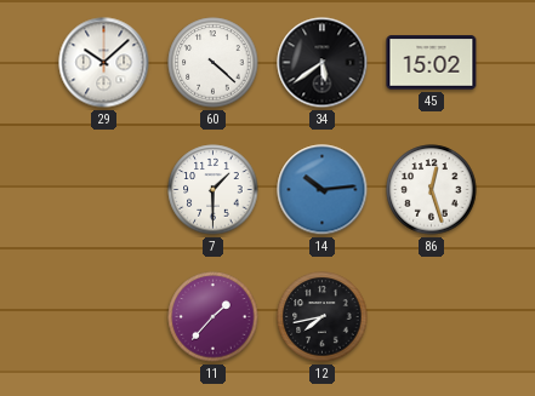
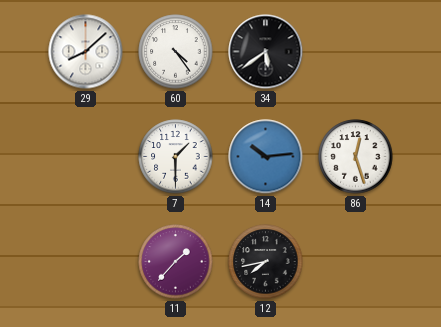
29: 10:08 -> 8:08
60: 4:22 -> 4:24
45: 15:02 -> none
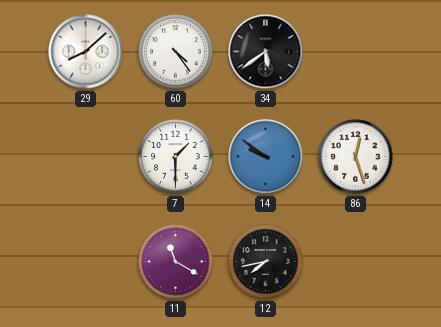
14: 10:14 -> 9:51
11: 1:37 -> 11:20
